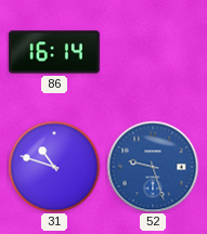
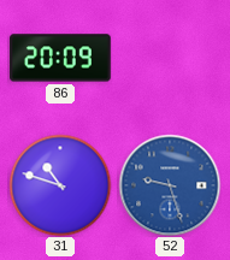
86: 16:14 -> 20:09
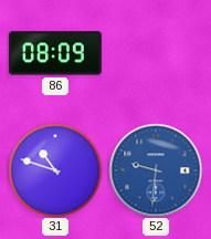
86: 20:09 -> 08:09
52: 9:27 -> 9:31
